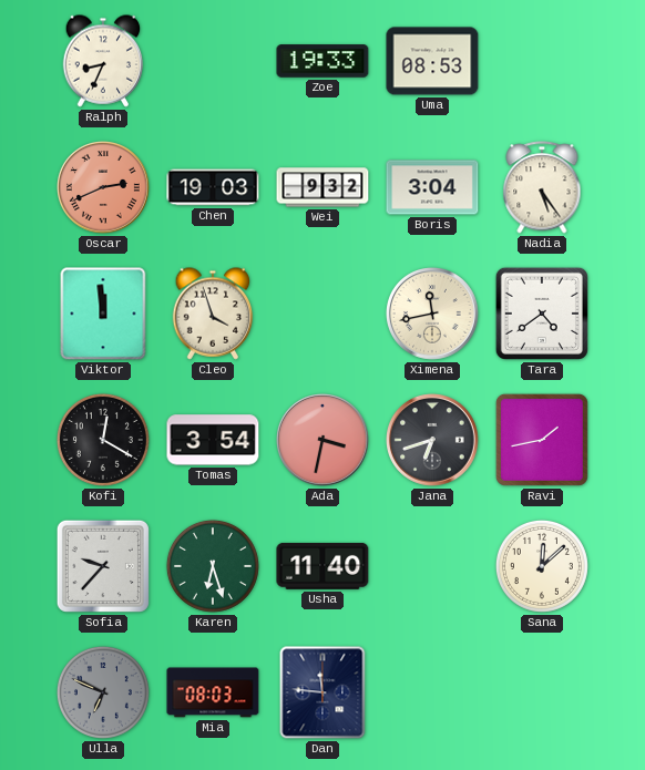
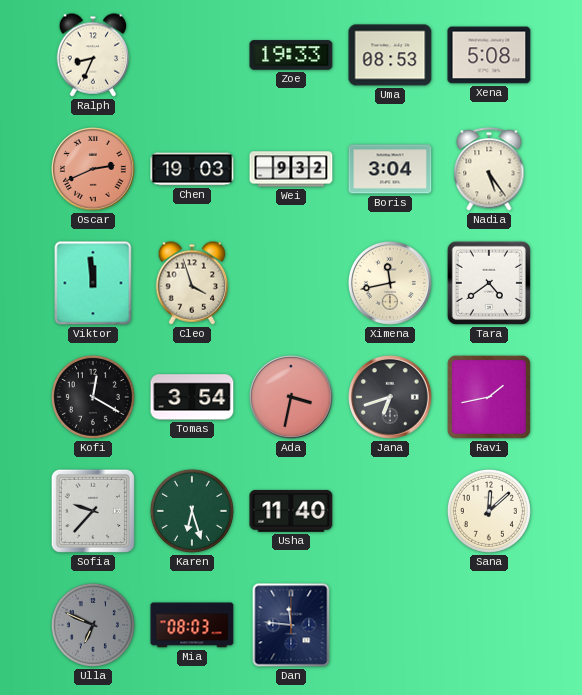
Xena: none -> 5:08
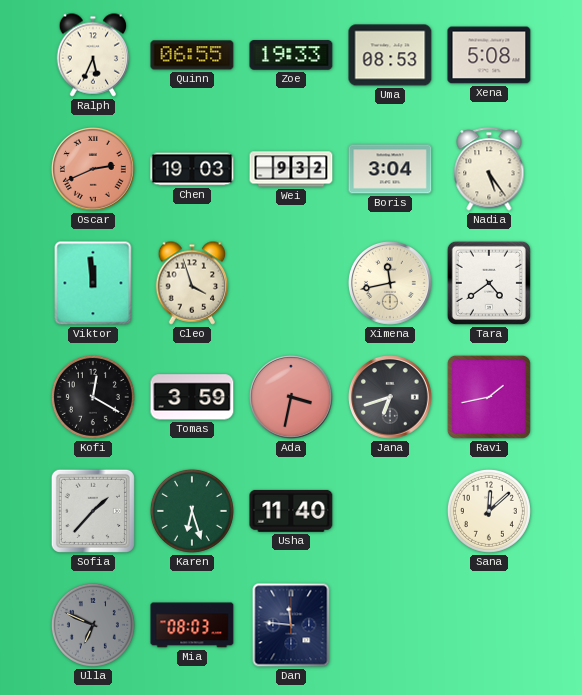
Ralph: 8:34 -> 5:34
Quinn: none -> 06:55
Tomas: 3:54 -> 3:59
Sofia: 9:37 -> 1:37
